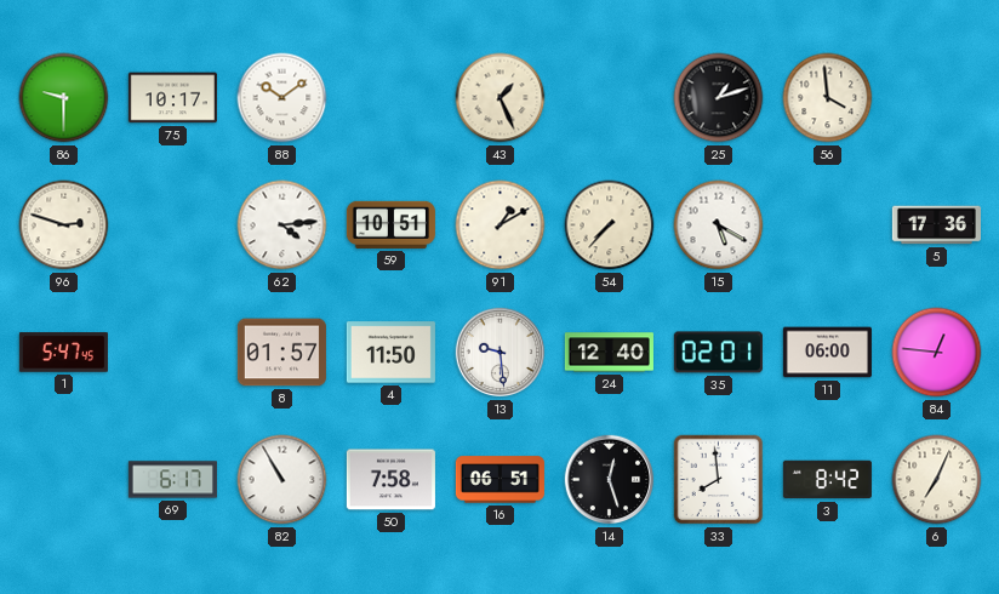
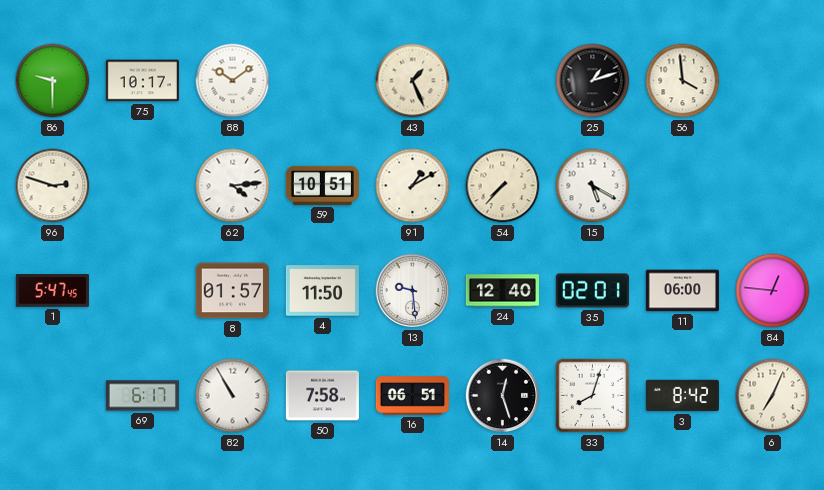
5: 17:36 -> none
33: 7:59 -> 8:03
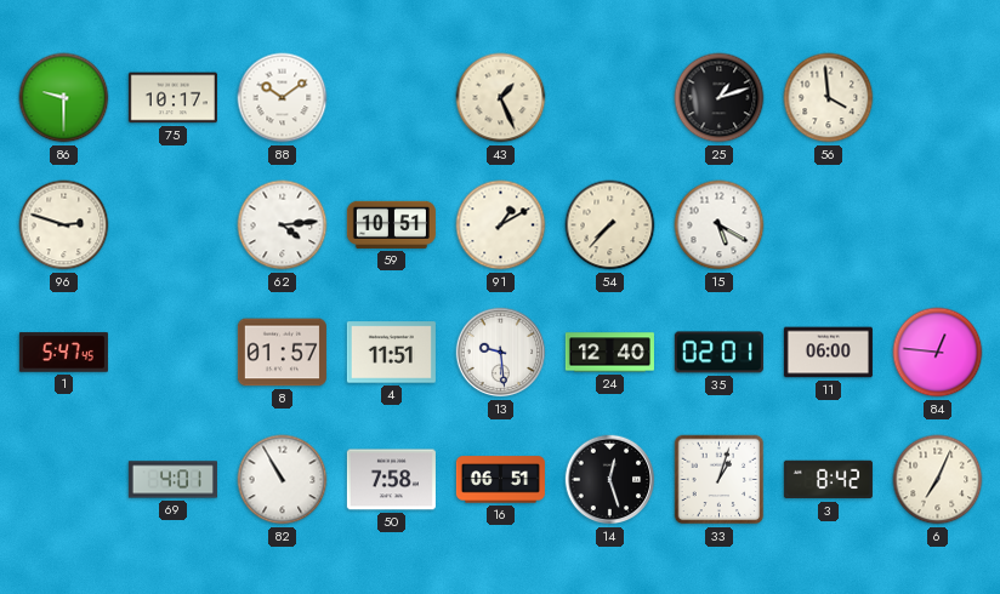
4: 11:50 -> 11:51
69: 6:17 -> 4:01
33: 8:03 -> 1:03
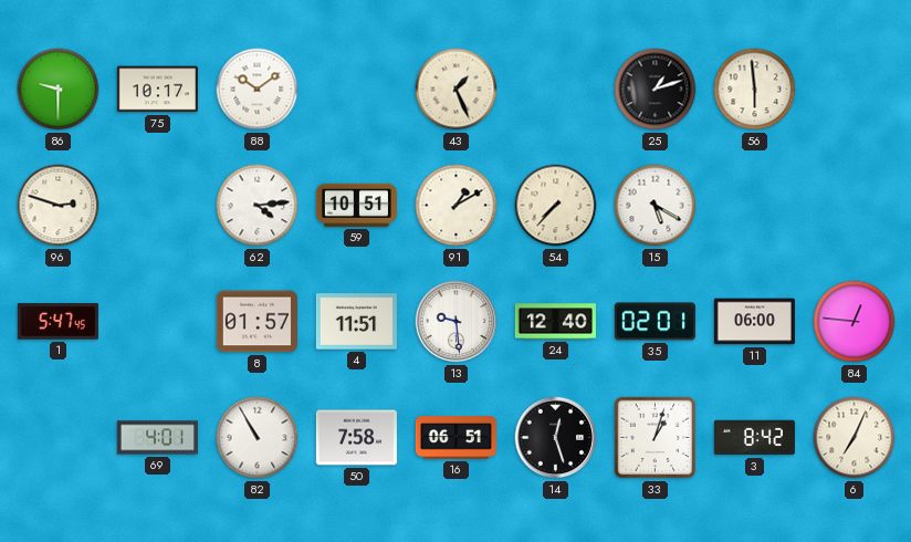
56: 3:59 -> 5:59
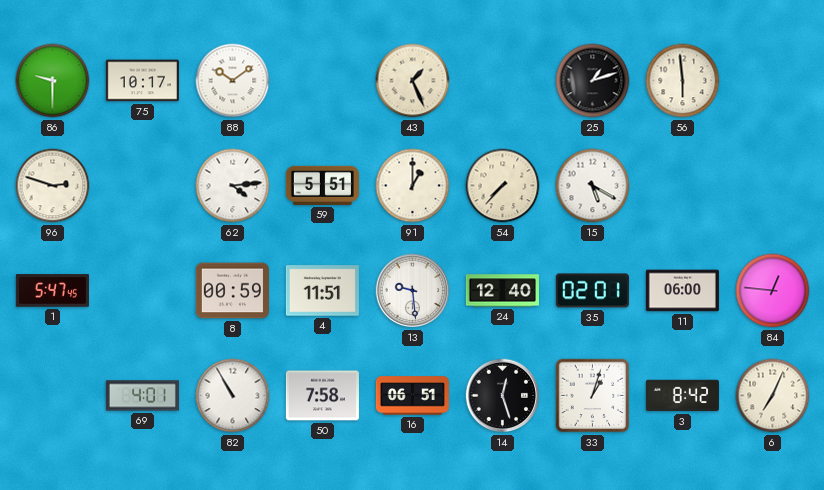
59: 10:51 -> 5:51
91: 1:10 -> 1:00
8: 01:57 -> 00:59
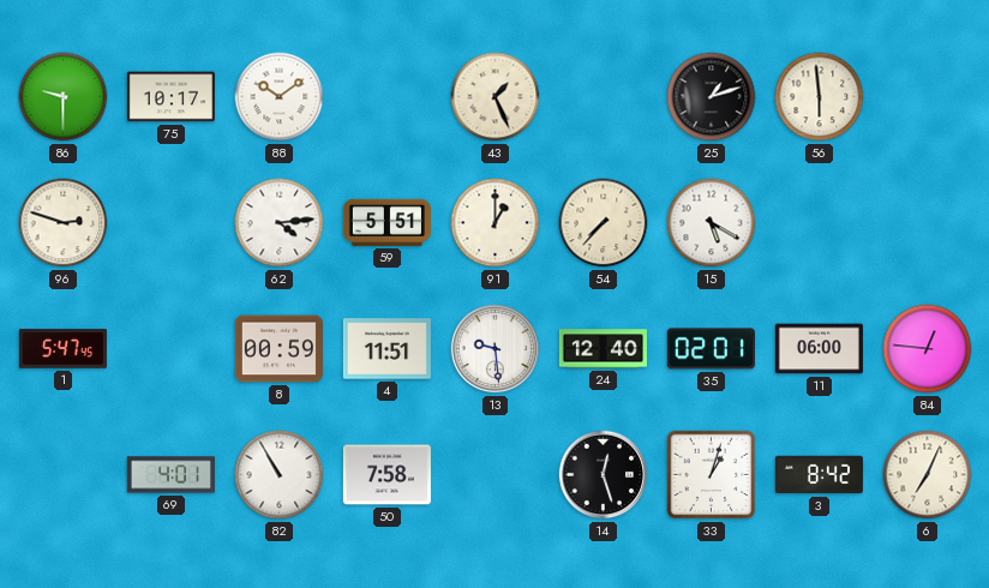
16: 06:51 -> none
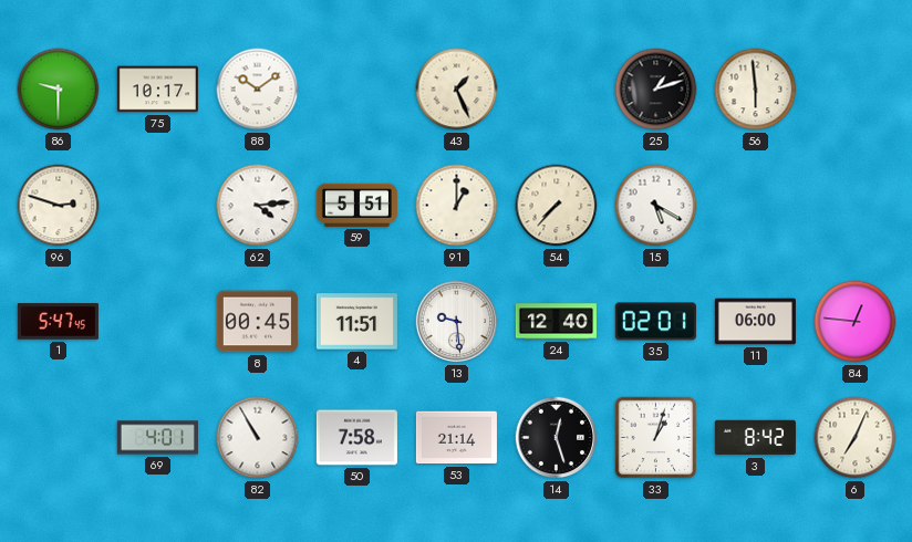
8: 00:59 -> 00:45
53: none -> 21:14
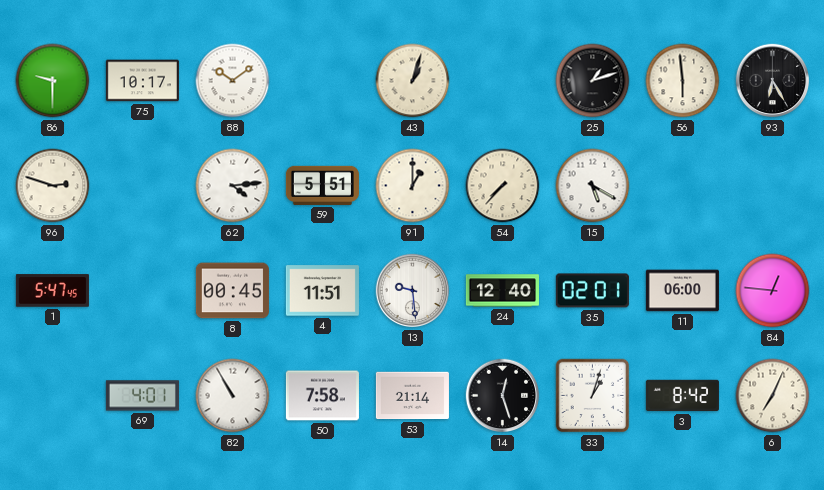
43: 1:26 -> 1:03
93: none -> 6:25
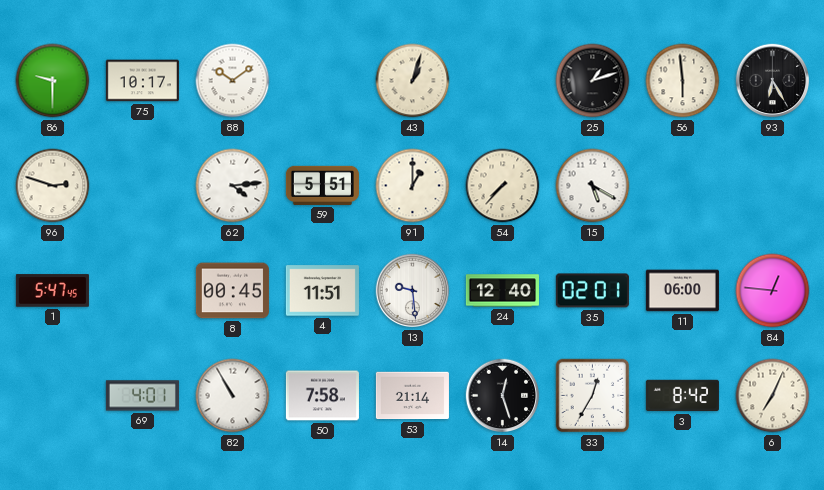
33: 1:03 -> 12:35
